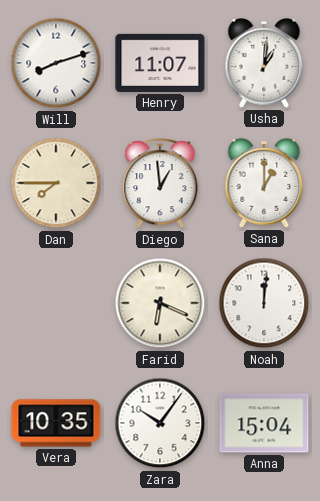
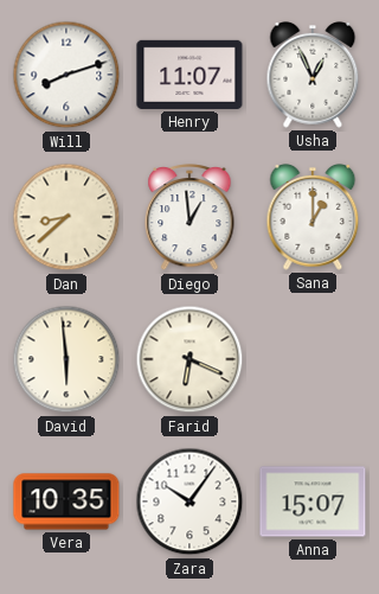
Usha: 1:01 -> 12:56
Dan: 7:45 -> 8:38
David: none -> 5:59
Noah: 12:01 -> none
Anna: 15:04 -> 15:07
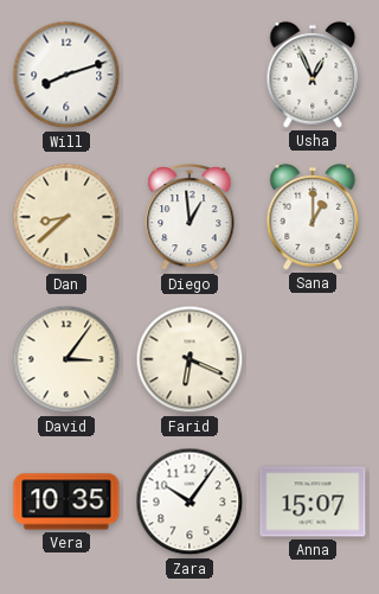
Henry: 11:07 -> none
David: 5:59 -> 3:06
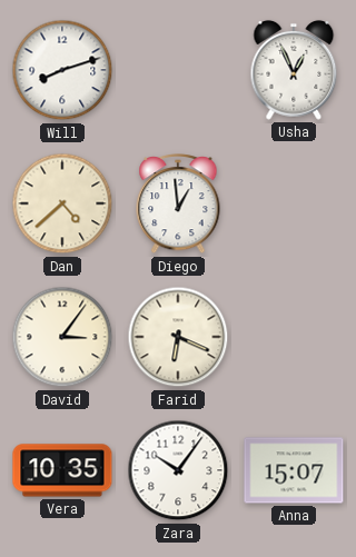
Dan: 8:38 -> 4:38
Sana: 1:00 -> none
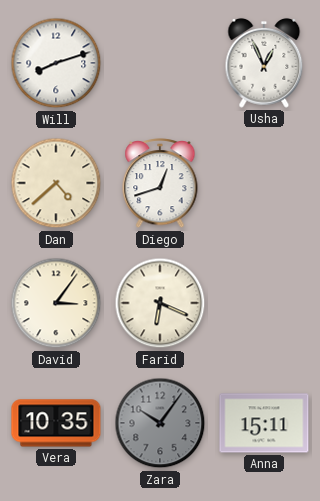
Diego: 12:59 -> 12:42
Zara dial: white -> grey
Anna: 15:07 -> 15:11
